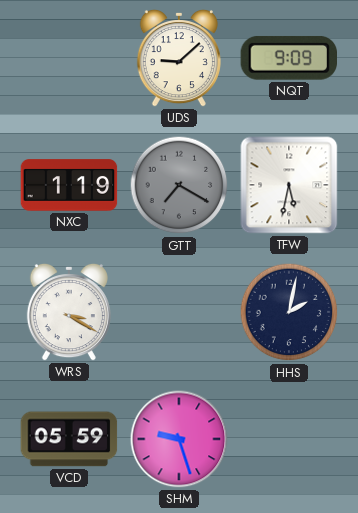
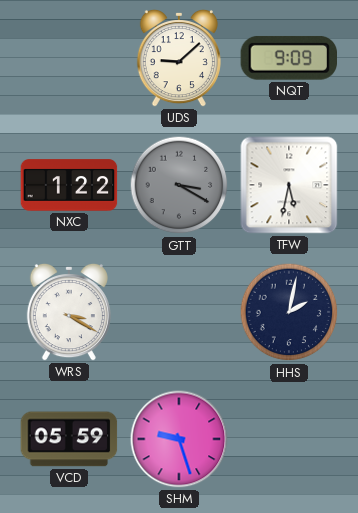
NXC: 1:19 -> 1:22
GTT: 7:20 -> 3:20
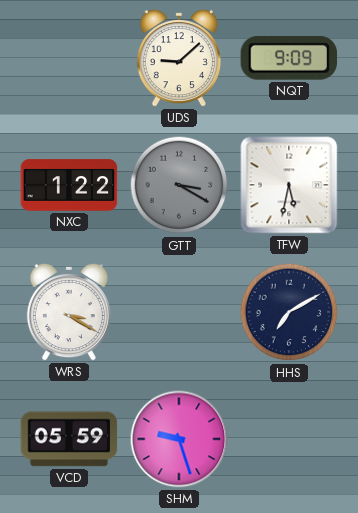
HHS: 2:02 -> 7:10
